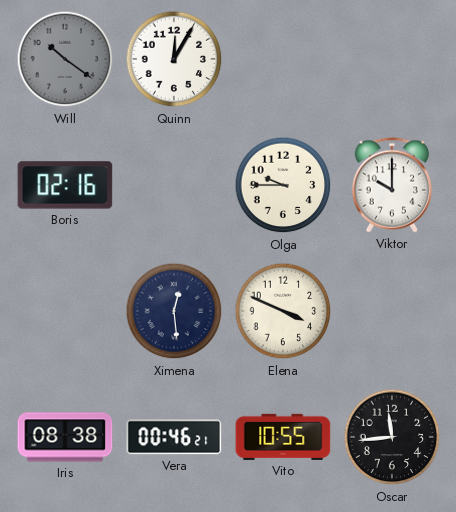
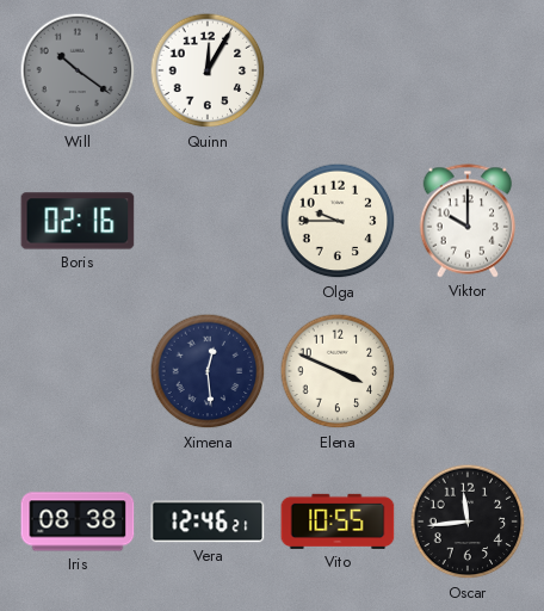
Vera: 00:46 -> 12:46
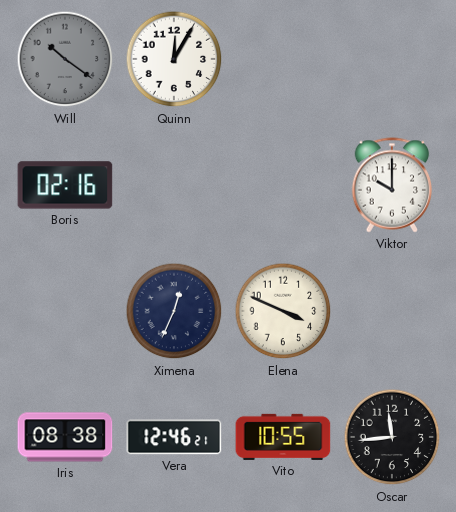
Olga: 9:45 -> none
Ximena: 12:29 -> 12:34
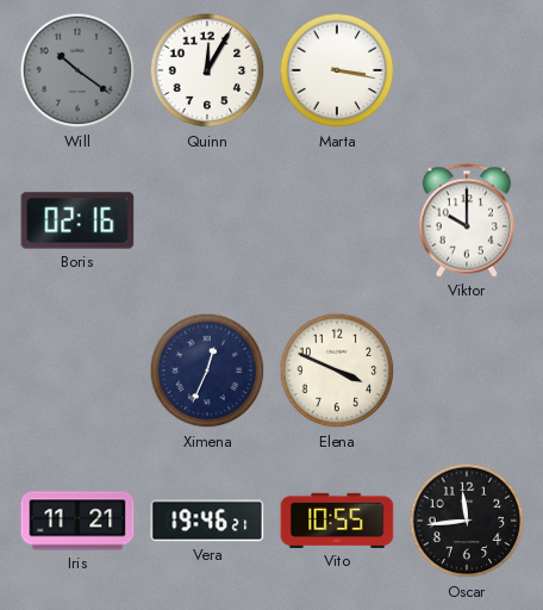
Marta: none -> 3:17
Iris: 08:38 -> 11:21
Vera: 12:46 -> 19:46
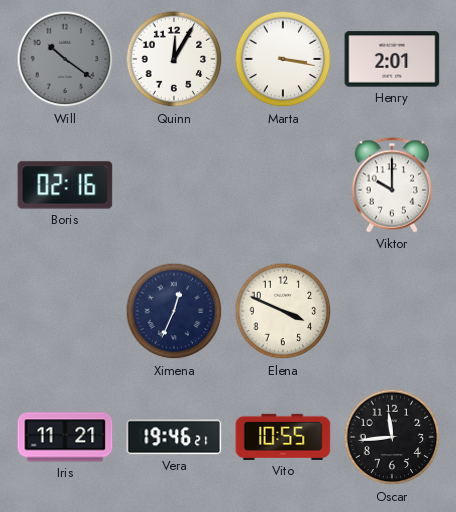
Henry: none -> 2:01
